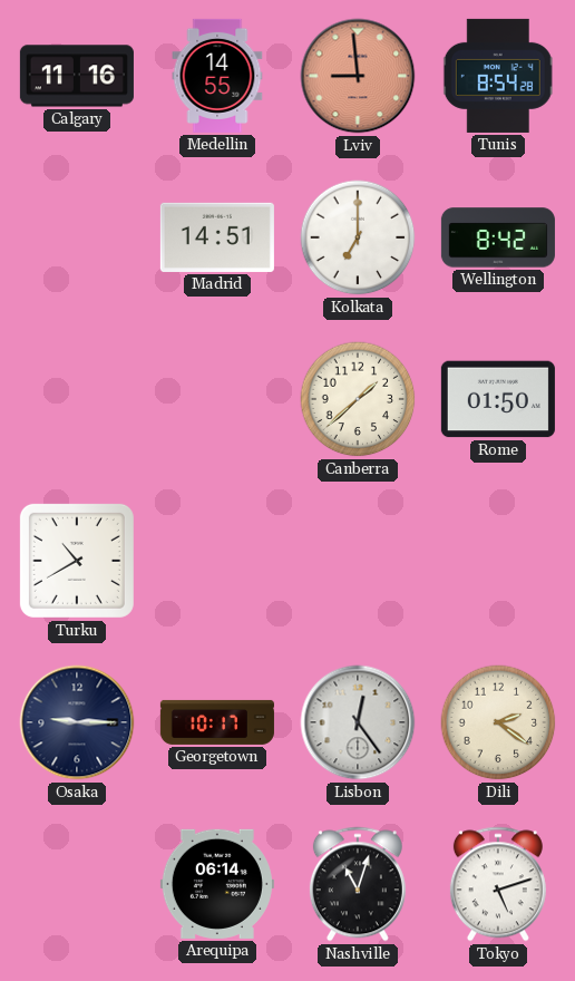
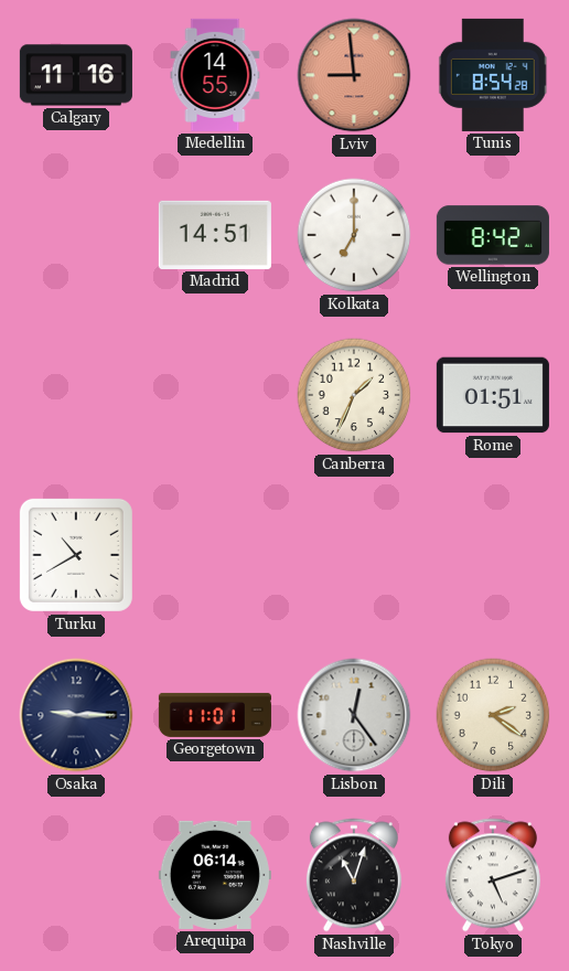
Canberra: 1:38 -> 1:34
Rome: 01:50 -> 01:51
Georgetown: 10:17 -> 11:01
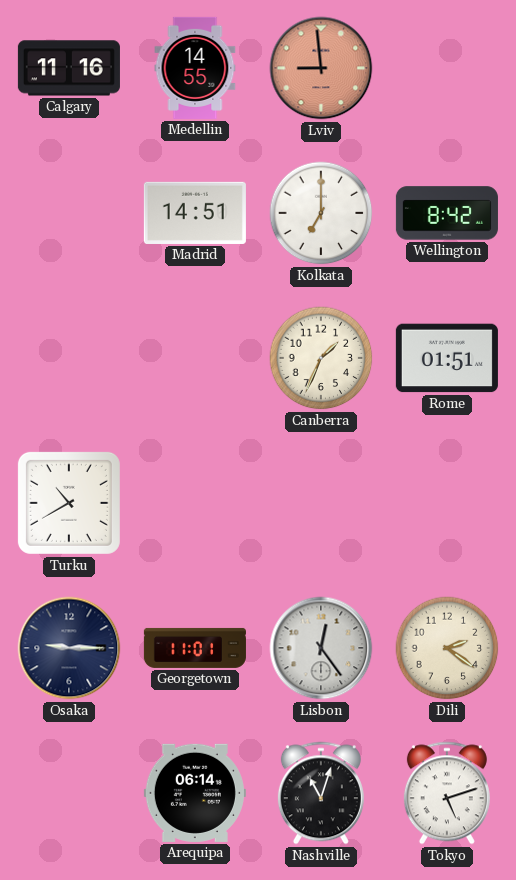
Tunis: 8:54 -> none
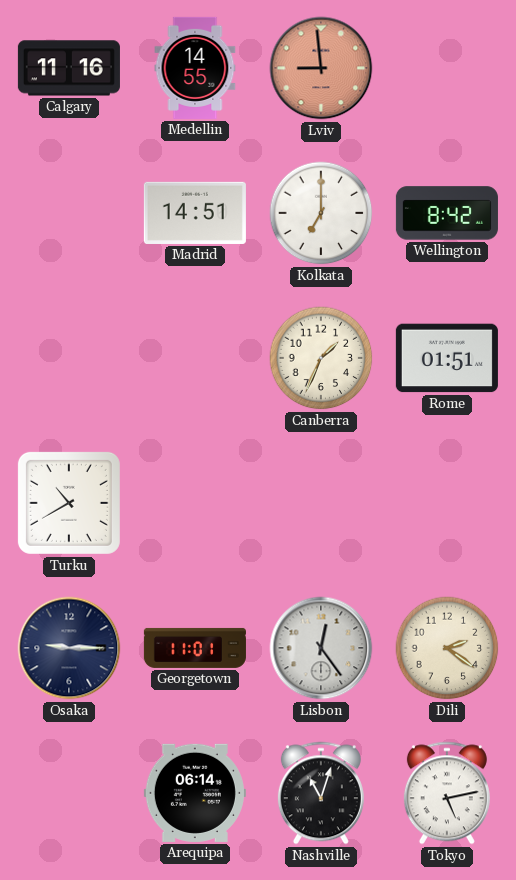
Tokyo: 5:12 -> 5:13
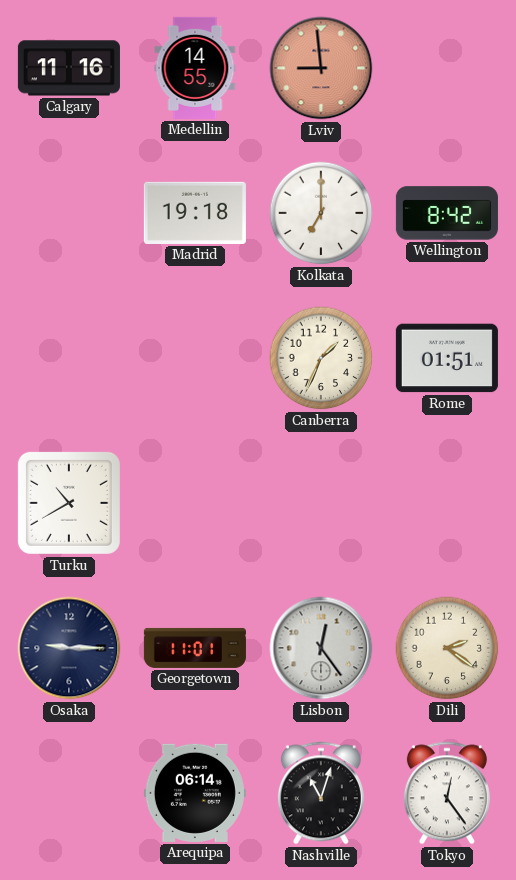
Madrid: 14:51 -> 19:18
Tokyo: 5:13 -> 12:24
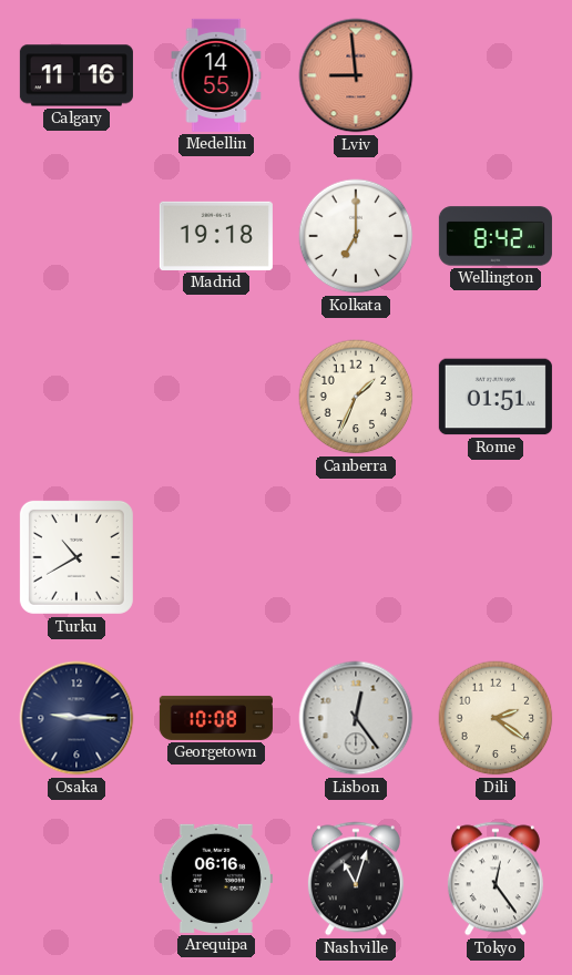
Georgetown: 11:01 -> 10:08
Arequipa: 06:14 -> 06:16
